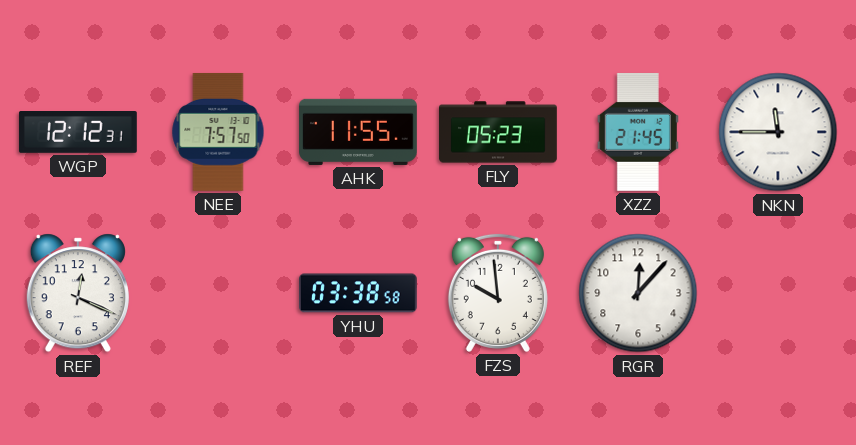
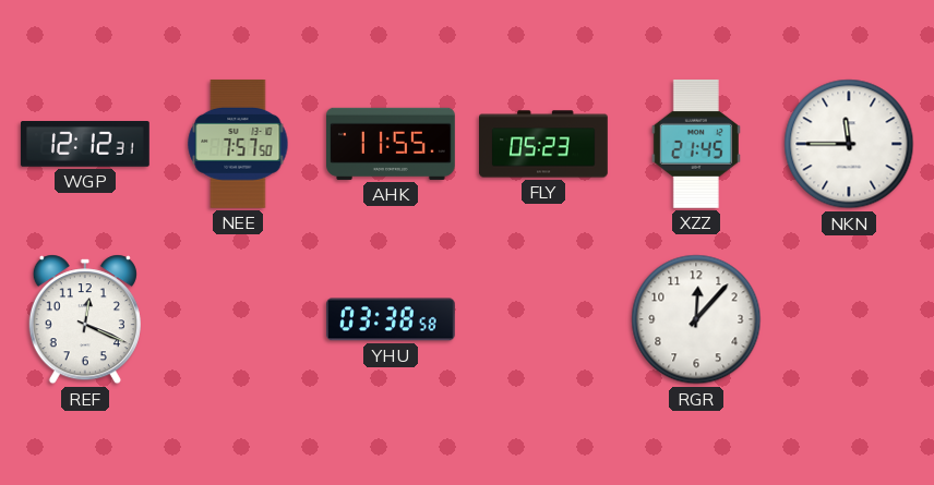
FZS: 9:59 -> none
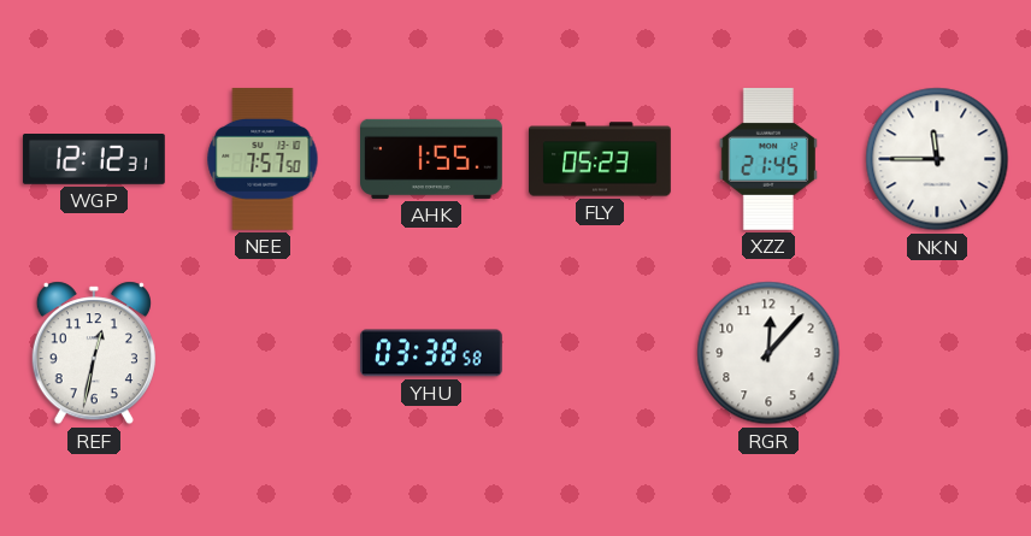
AHK: 11:55 -> 1:55
REF: 12:19 -> 12:32
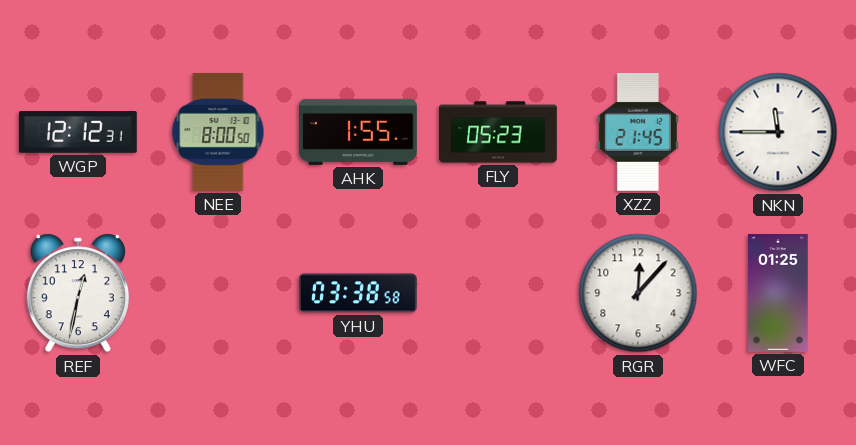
NEE: 7:57 -> 8:00
WFC: none -> 01:25
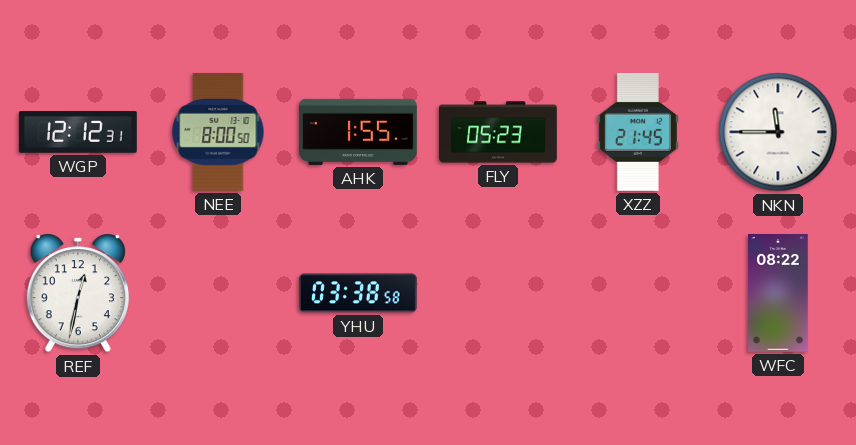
RGR: 12:07 -> none
WFC: 01:25 -> 08:22
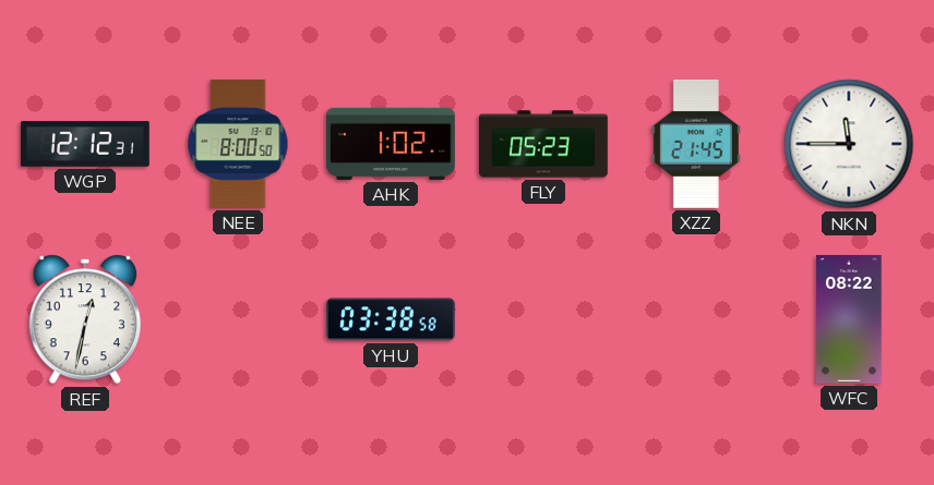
AHK: 1:55 -> 1:02
